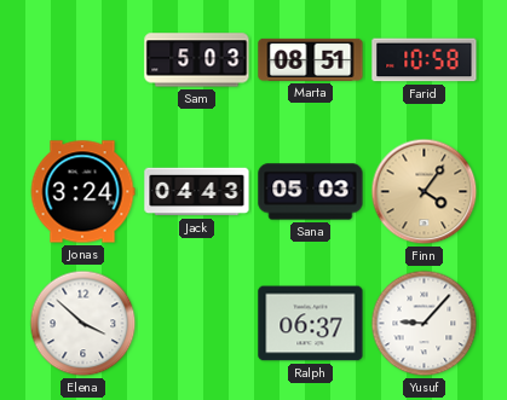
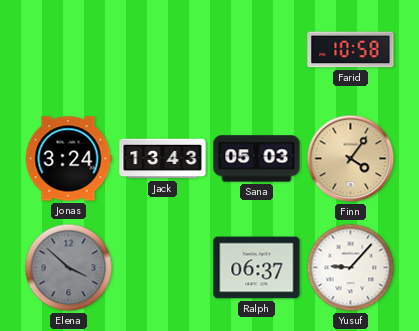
Sam: 5:03 -> none
Marta: 08:51 -> none
Jack: 04:43 -> 13:43
Elena dial: white -> grey
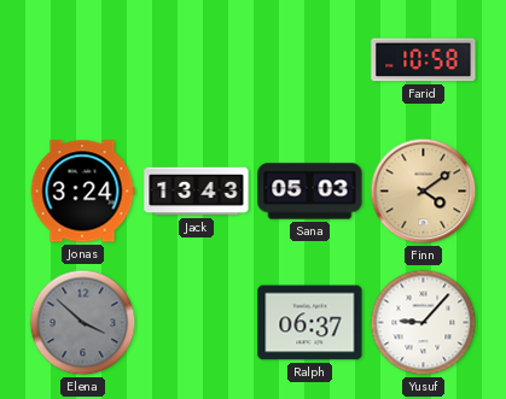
Finn: 4:06 -> 4:09
